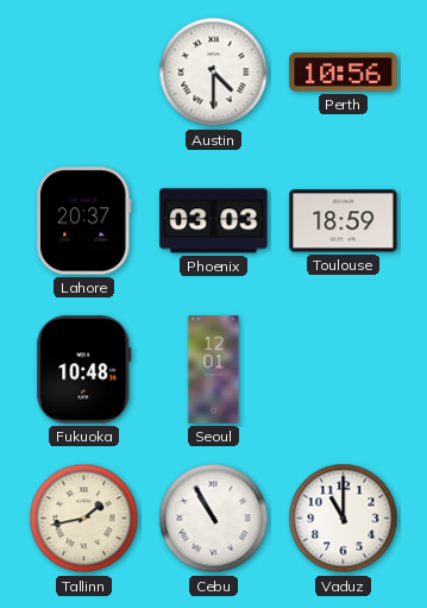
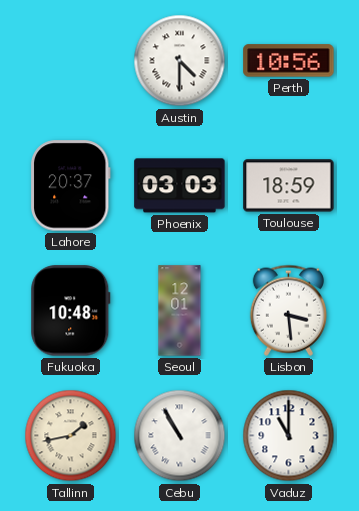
Lisbon: none -> 3:29
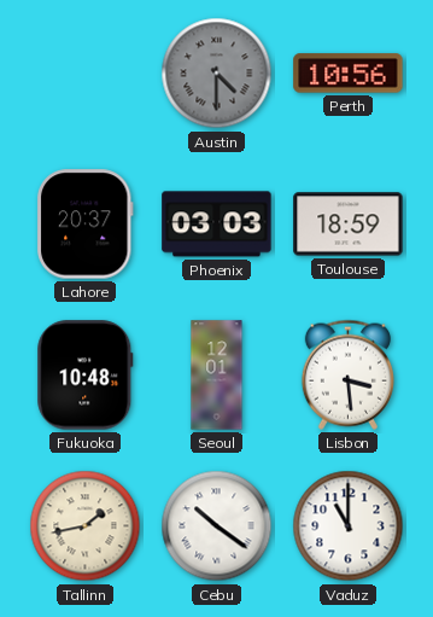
Austin dial: white -> grey
Cebu: 10:55 -> 10:21
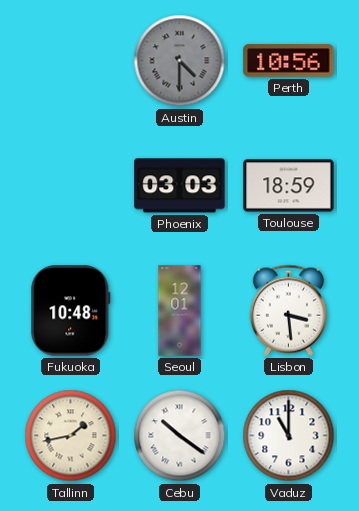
Lahore: 20:37 -> none
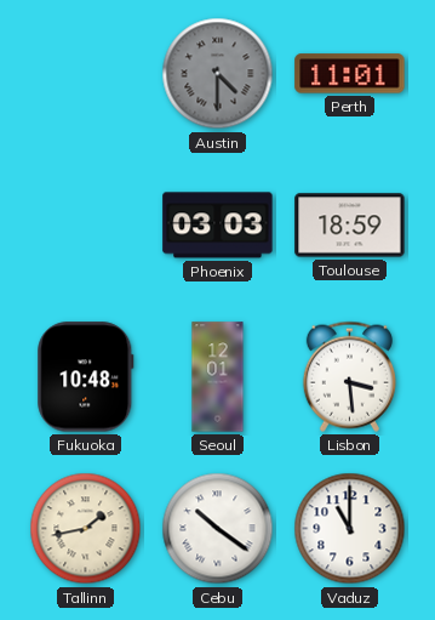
Perth: 10:56 -> 11:01
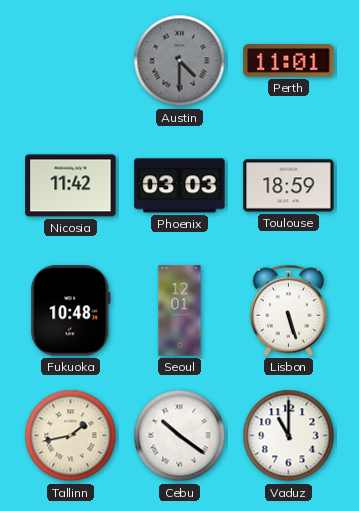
Nicosia: none -> 11:42
Lisbon: 3:29 -> 5:27
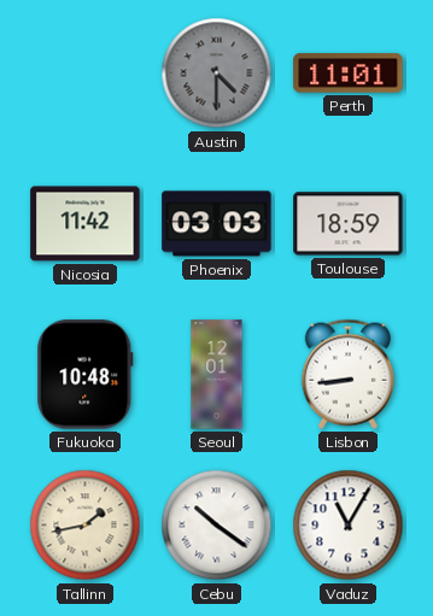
Lisbon: 5:27 -> 8:44
Vaduz: 11:00 -> 11:05
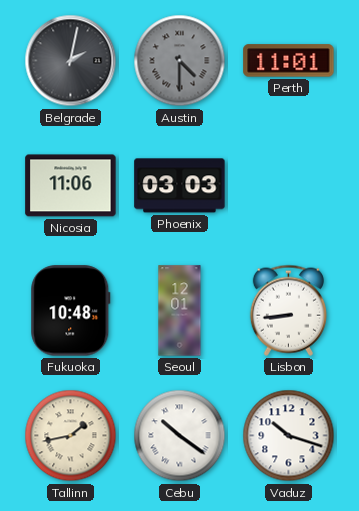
Belgrade: none -> 2:02
Nicosia: 11:42 -> 11:06
Toulouse: 18:59 -> none
Vaduz: 11:05 -> 10:18
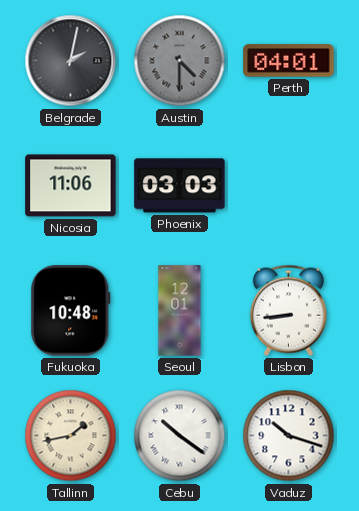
Perth: 11:01 -> 04:01
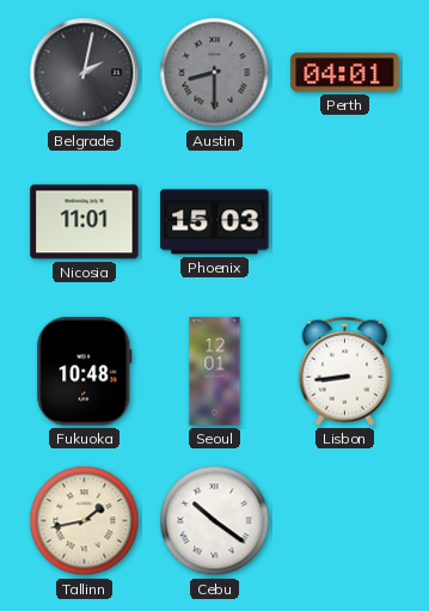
Austin: 4:30 -> 8:30
Nicosia: 11:06 -> 11:01
Phoenix: 03:03 -> 15:03
Vaduz: 10:18 -> none
